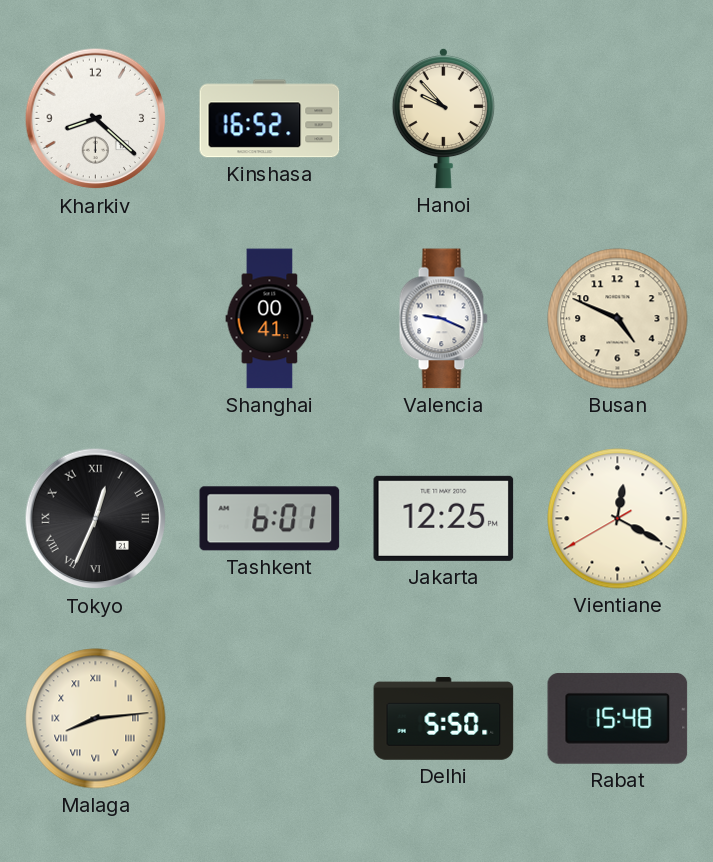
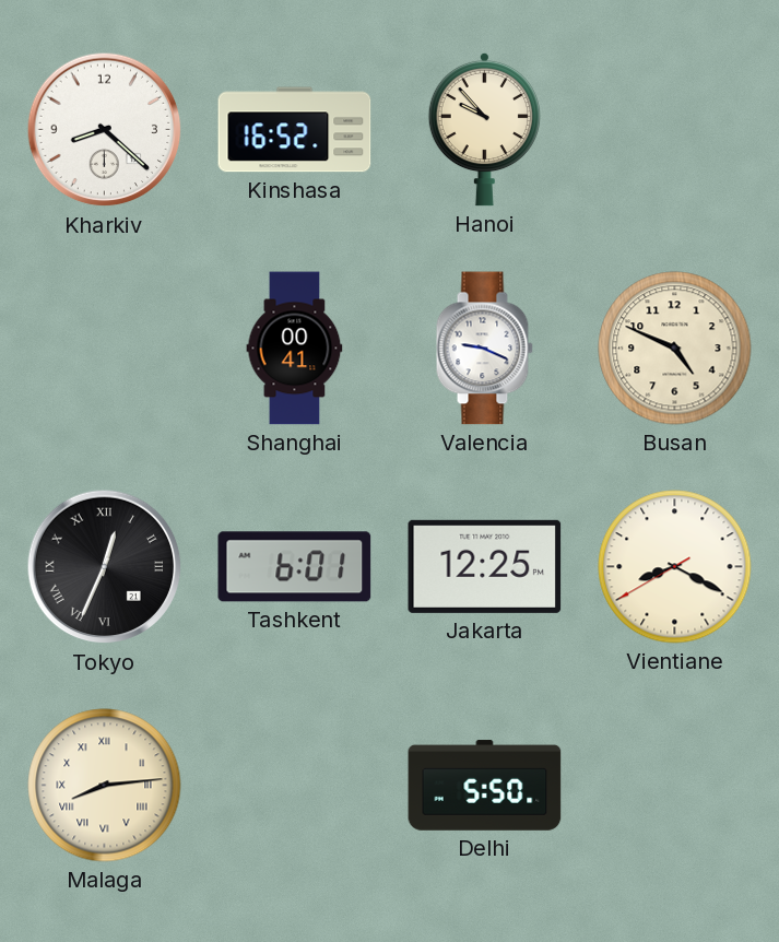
Vientiane: 12:19 -> 8:19
Rabat: 15:48 -> none
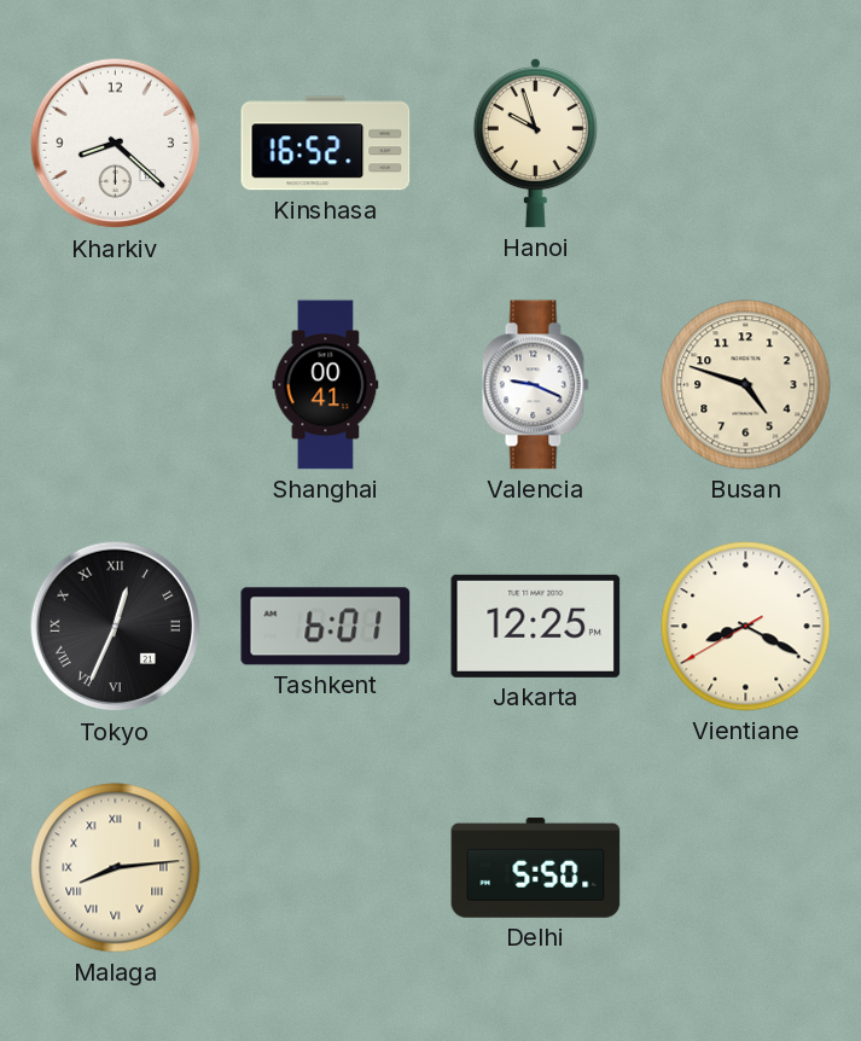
Hanoi: 9:53 -> 9:57
Busan: 4:49 -> 4:48
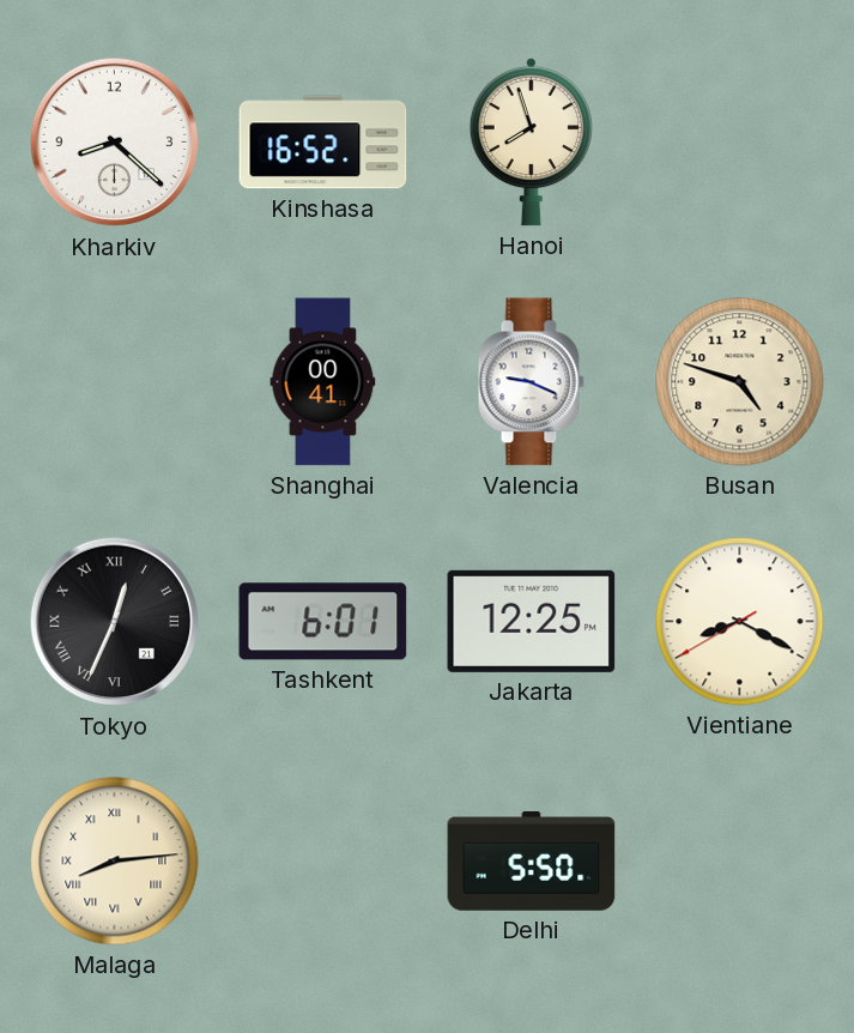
Hanoi: 9:57 -> 7:57
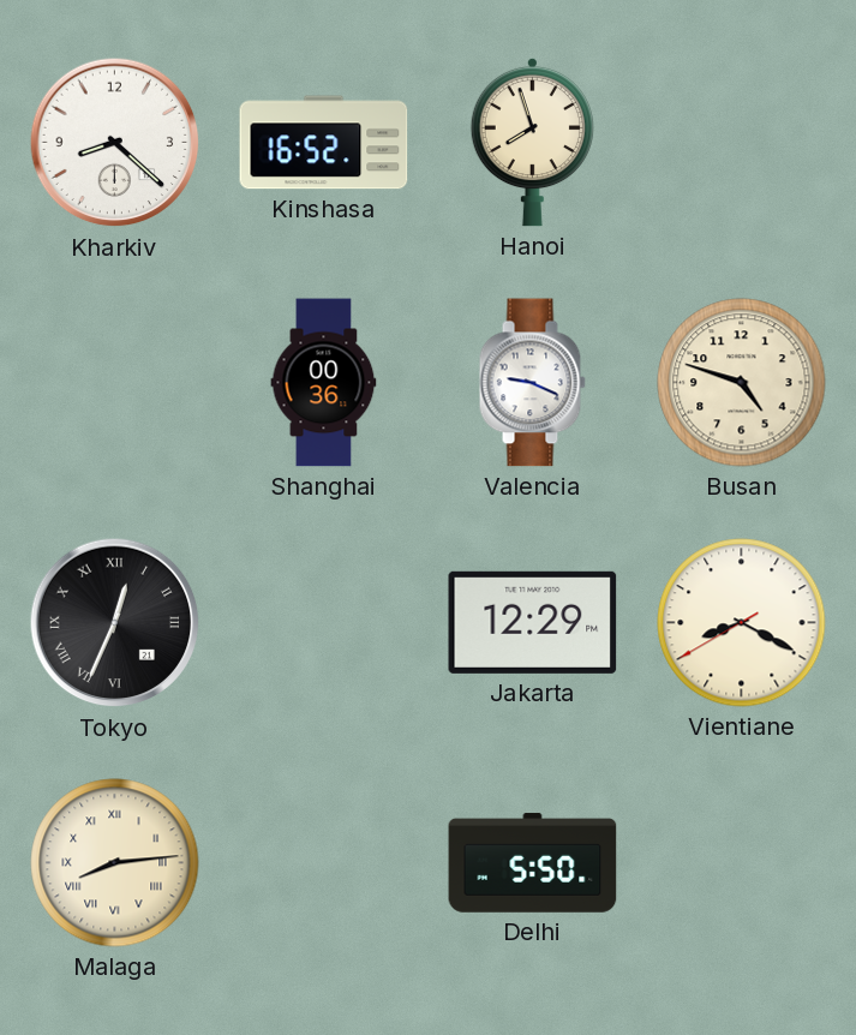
Shanghai: 00:41 -> 00:36
Tashkent: 6:01 -> none
Jakarta: 12:25 -> 12:29
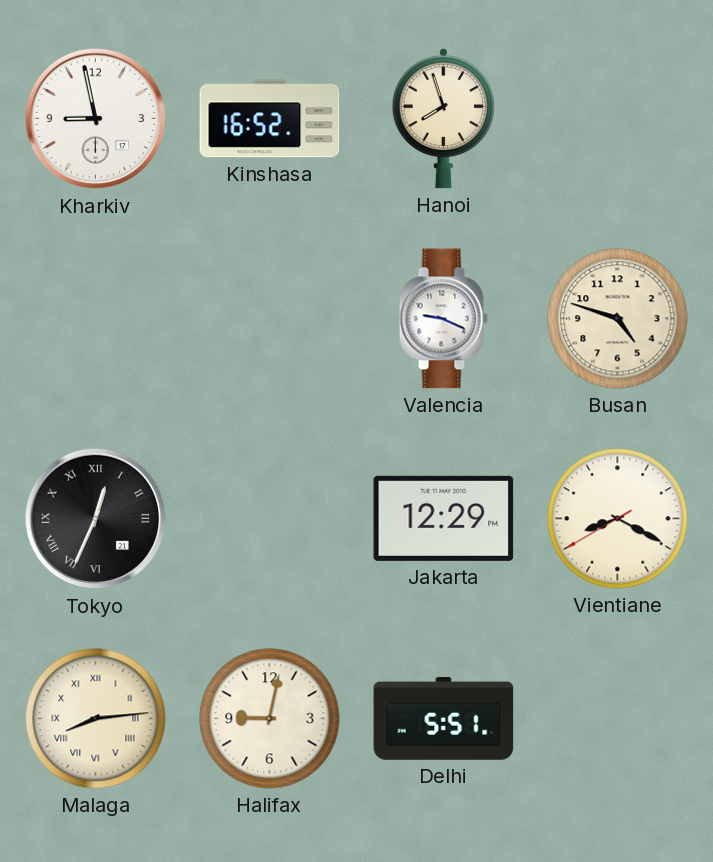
Kharkiv: 8:22 -> 8:58
Shanghai: 00:36 -> none
Halifax: none -> 9:02
Delhi: 5:50 -> 5:51
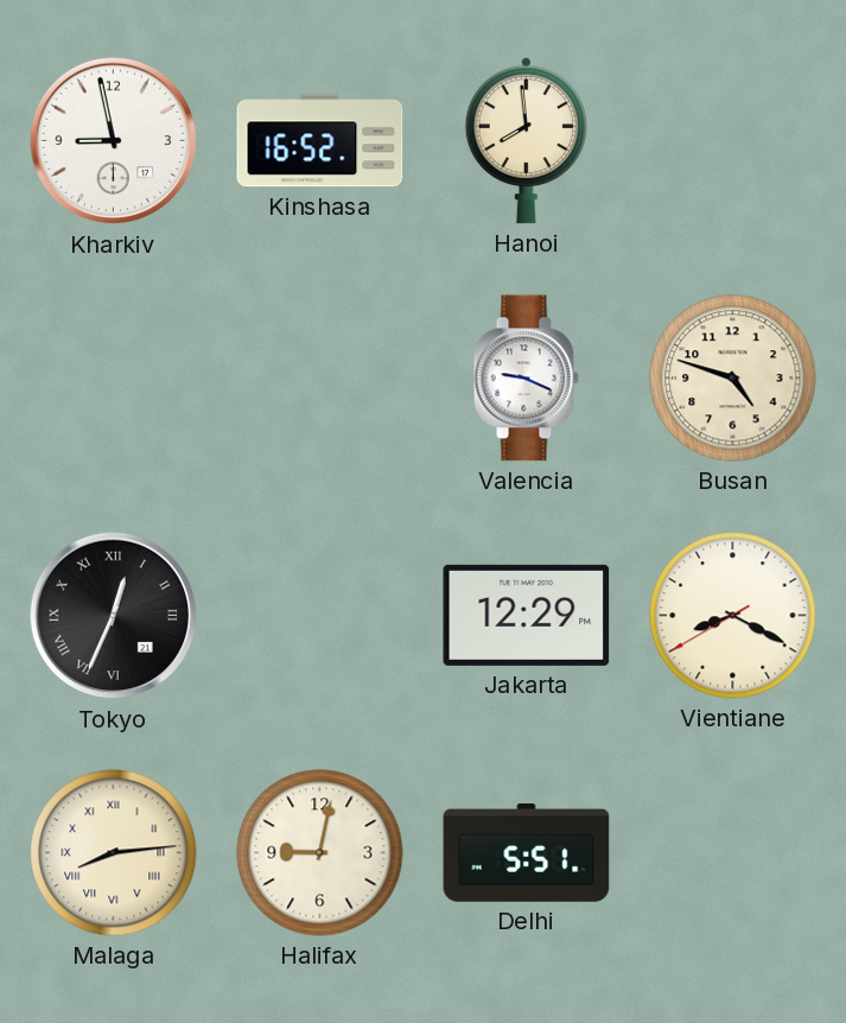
Hanoi: 7:57 -> 7:59
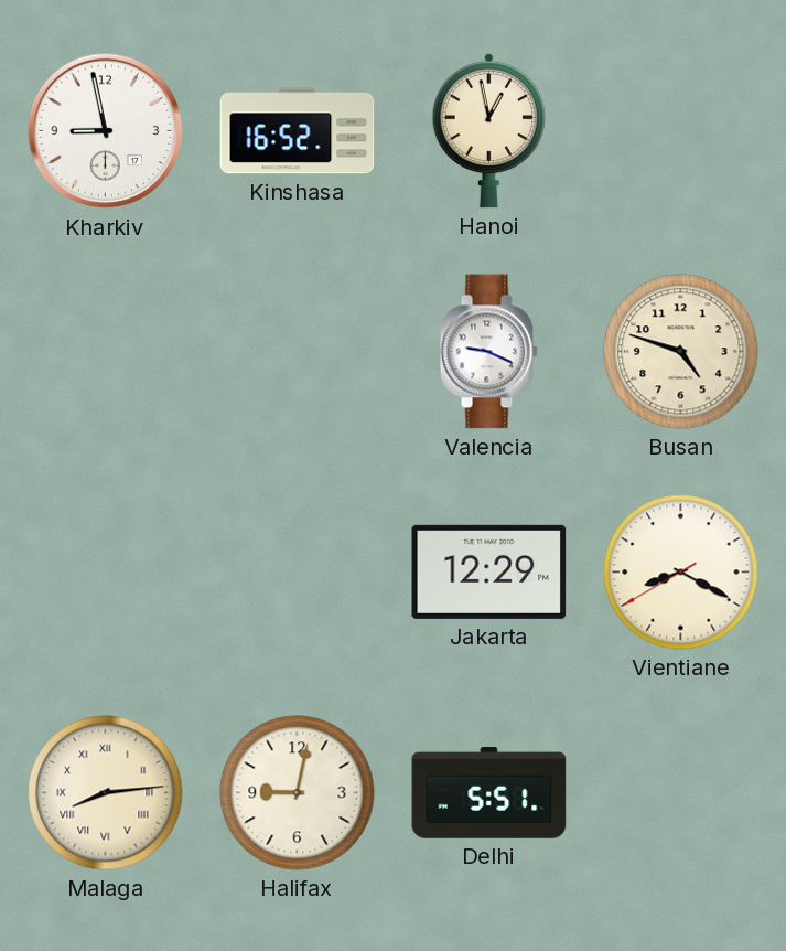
Hanoi: 7:59 -> 12:58
Tokyo: 12:34 -> none
